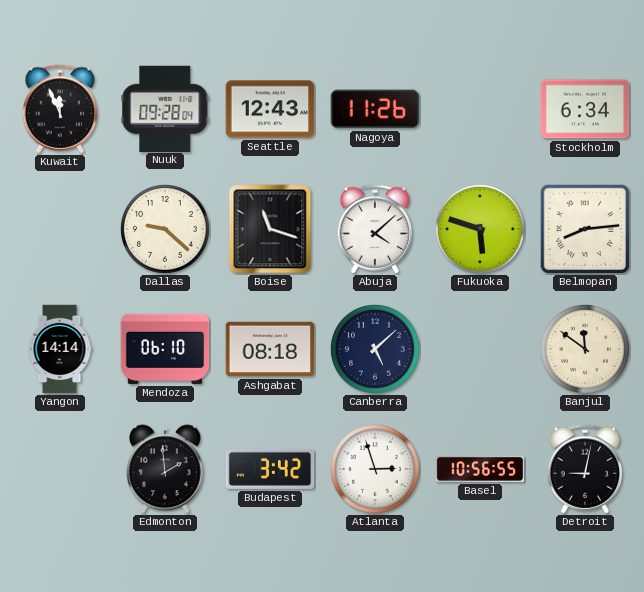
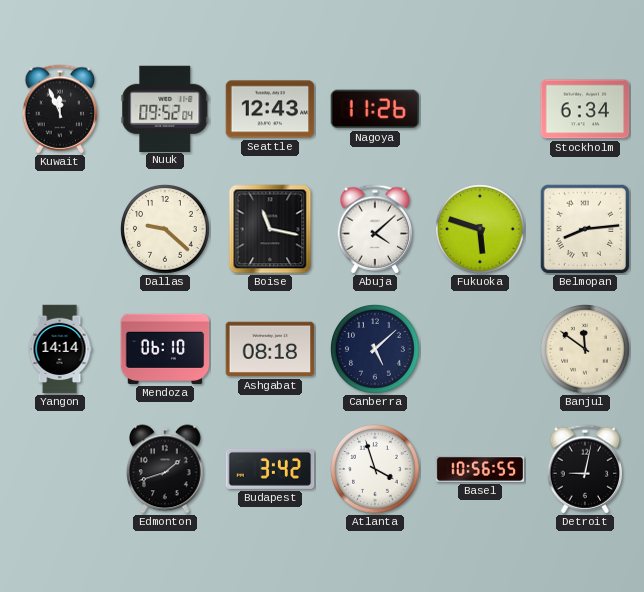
Nuuk: 09:28 -> 09:52
Boise: 11:18 -> 11:17
Edmonton: 1:59 -> 1:42
Atlanta: 2:57 -> 3:57
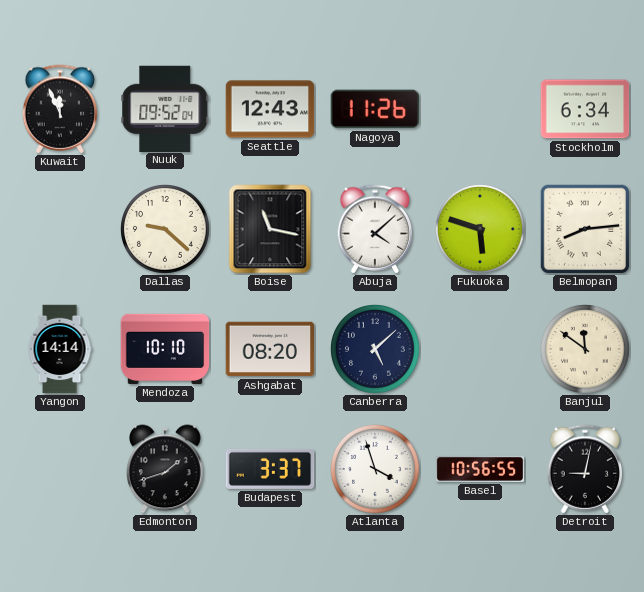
Mendoza: 06:10 -> 10:10
Ashgabat: 08:18 -> 08:20
Budapest: 3:42 -> 3:37
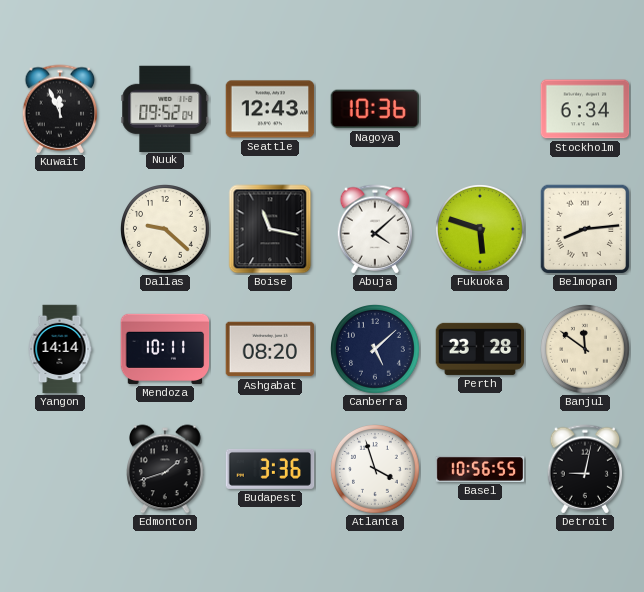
Nagoya: 11:26 -> 10:36
Mendoza: 10:10 -> 10:11
Perth: none -> 23:28
Budapest: 3:37 -> 3:36
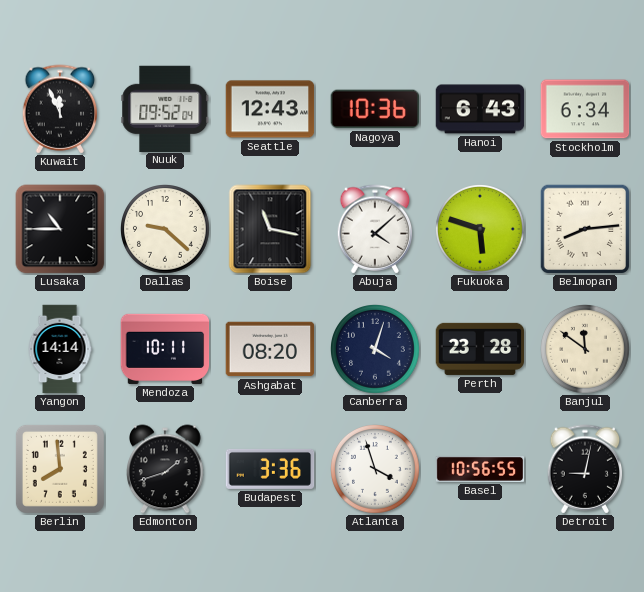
Hanoi: none -> 6:43
Lusaka: none -> 10:45
Canberra: 5:08 -> 4:03
Berlin: none -> 7:59
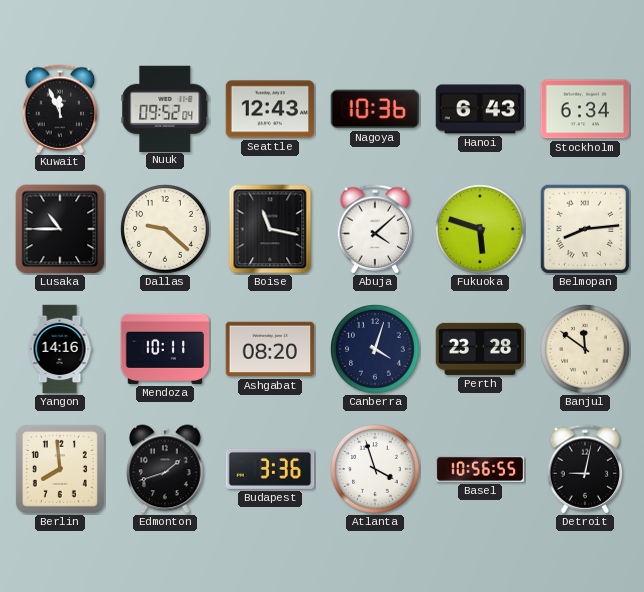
Yangon: 14:14 -> 14:16
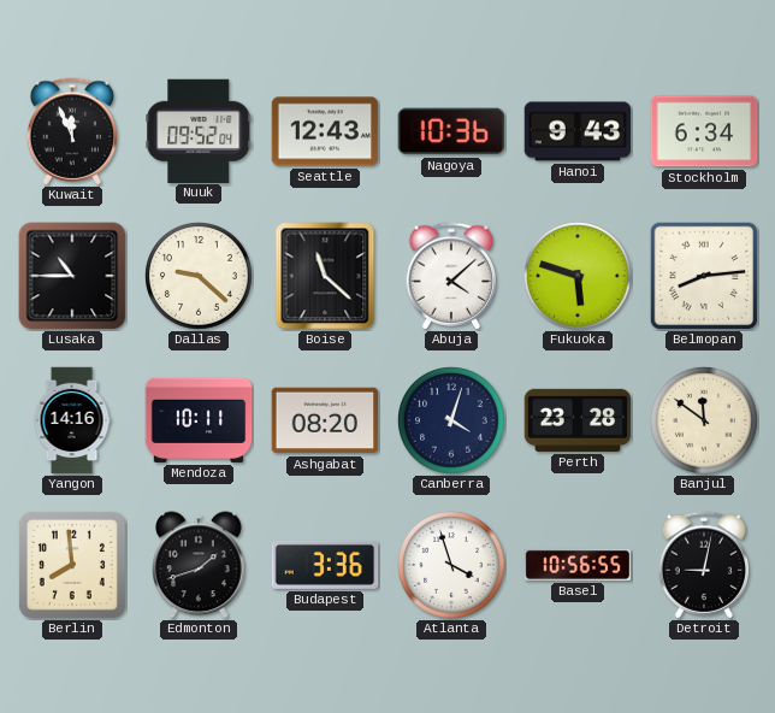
Hanoi: 6:43 -> 9:43
Boise: 11:17 -> 11:22
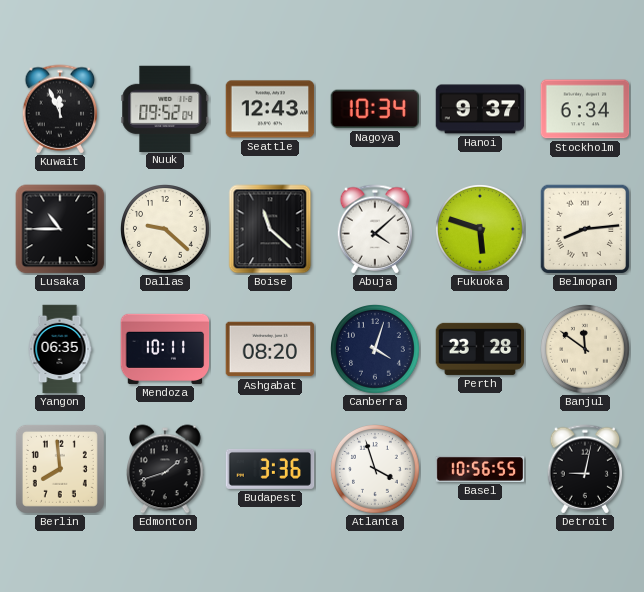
Nagoya: 10:36 -> 10:34
Hanoi: 9:43 -> 9:37
Yangon: 14:16 -> 06:35
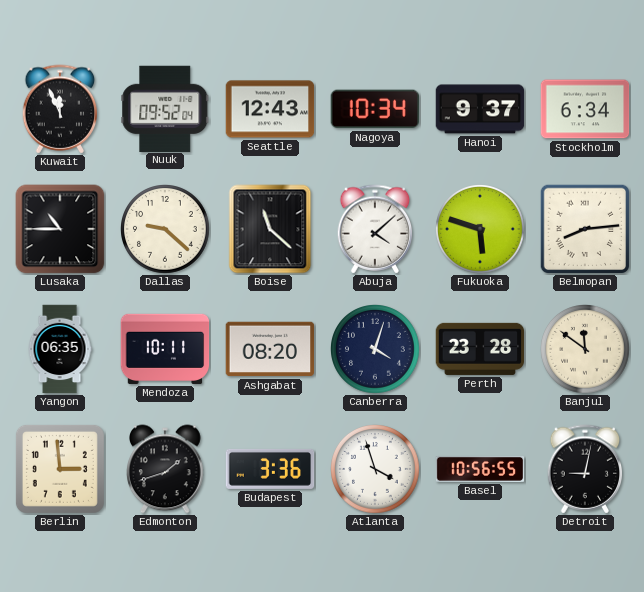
Berlin: 7:59 -> 2:59
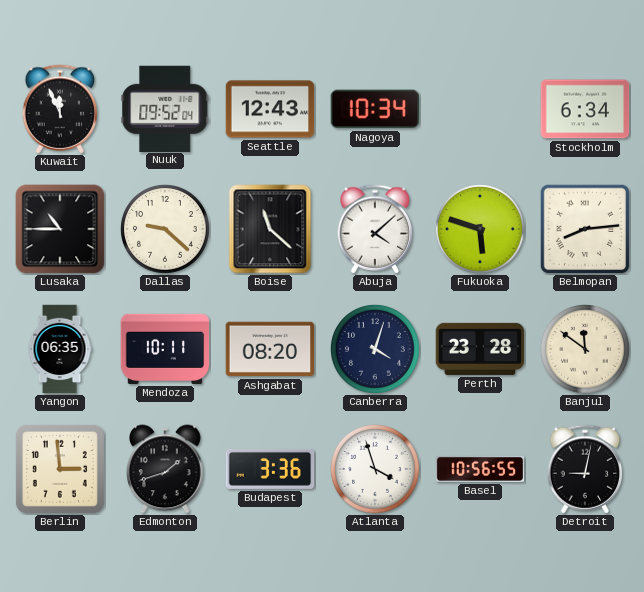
Hanoi: 9:37 -> none
